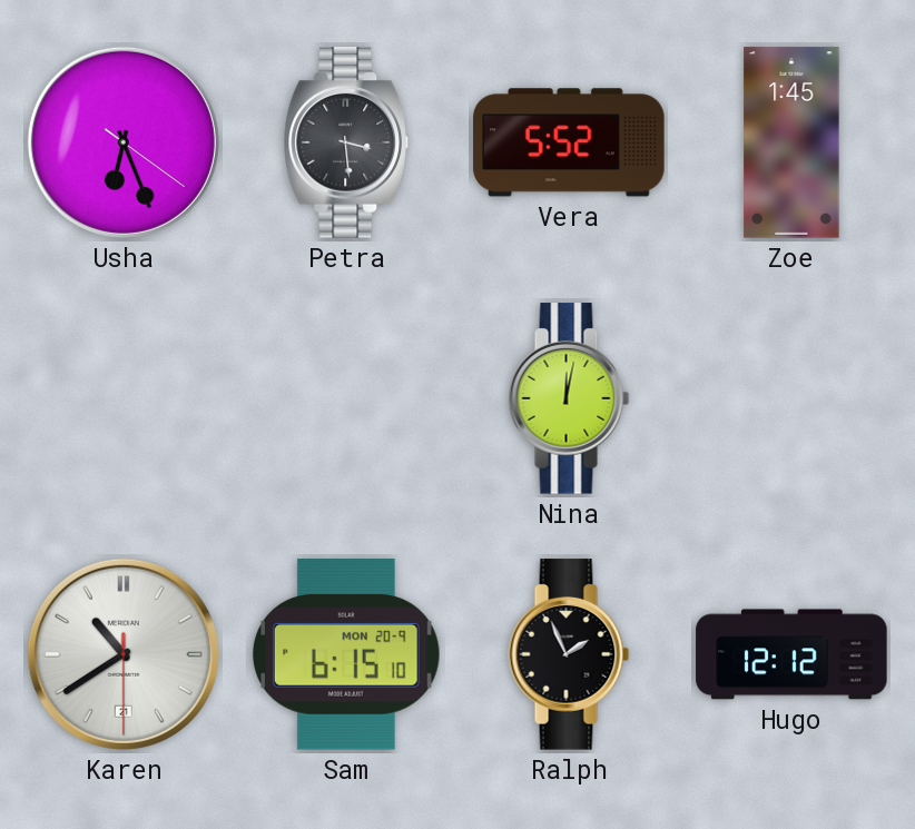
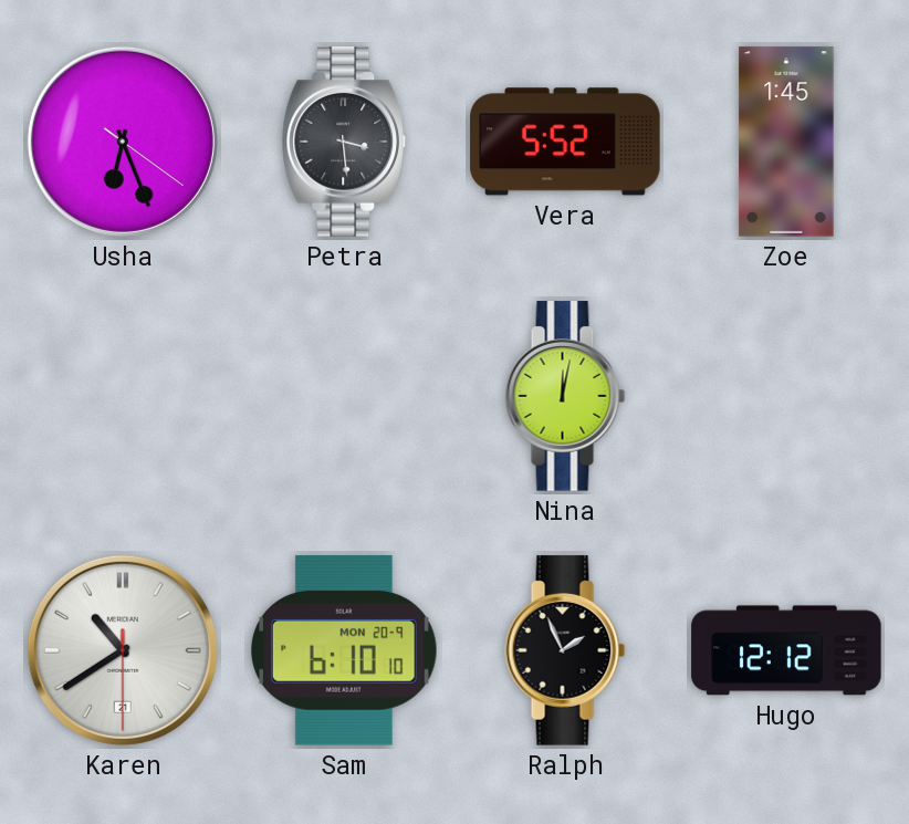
Sam: 6:15 -> 6:10
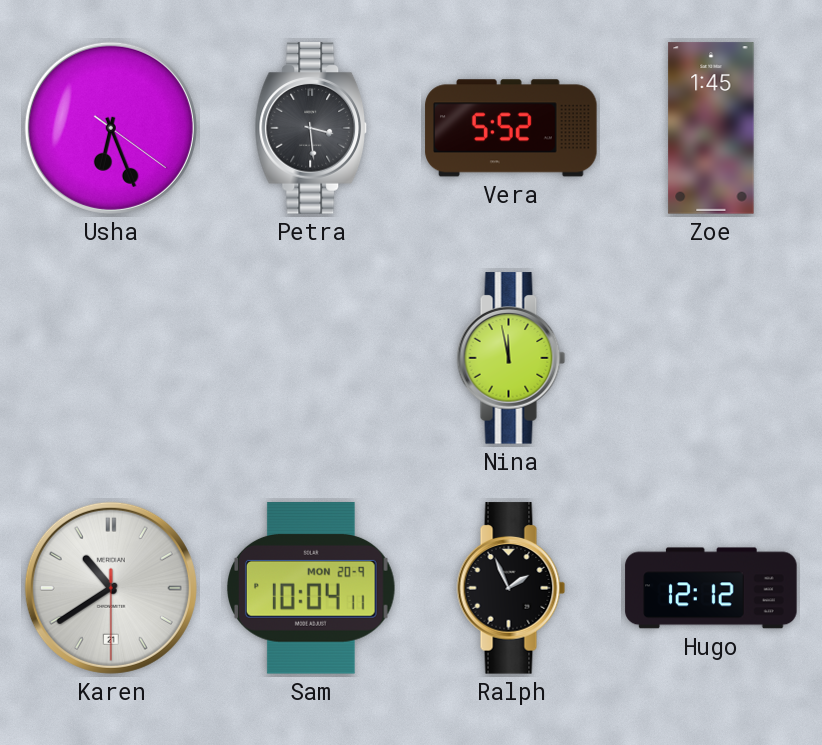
Nina: 12:02 -> 11:58
Sam: 6:10 -> 10:04
